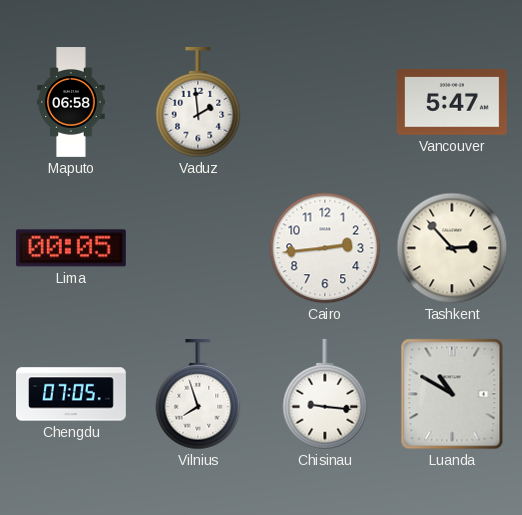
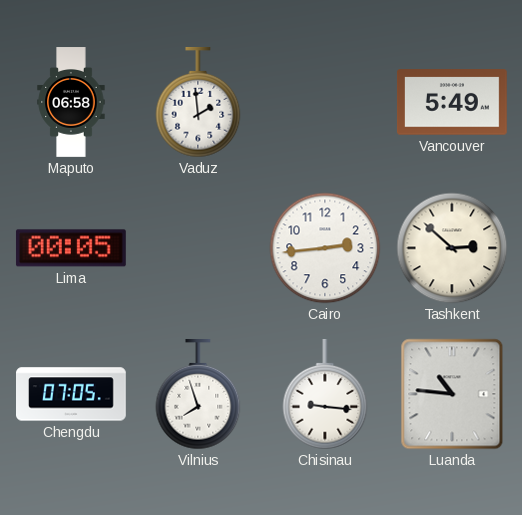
Vancouver: 5:47 -> 5:49
Tashkent: 2:53 -> 2:52
Luanda: 10:50 -> 10:46
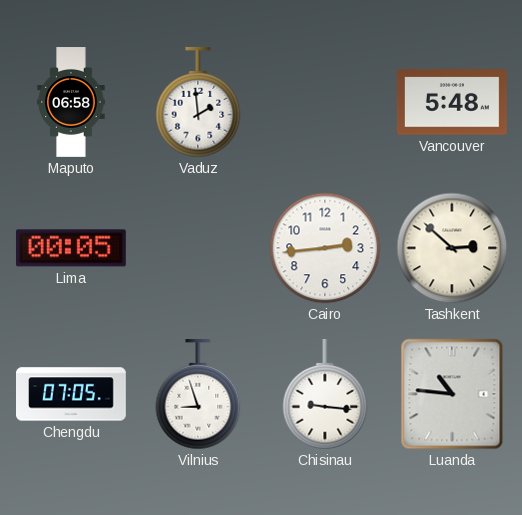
Vancouver: 5:49 -> 5:48
Vilnius: 7:57 -> 8:57
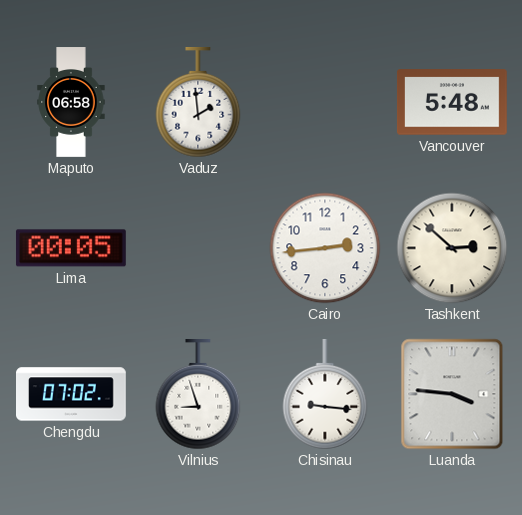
Chengdu: 07:05 -> 07:02
Luanda: 10:46 -> 3:46
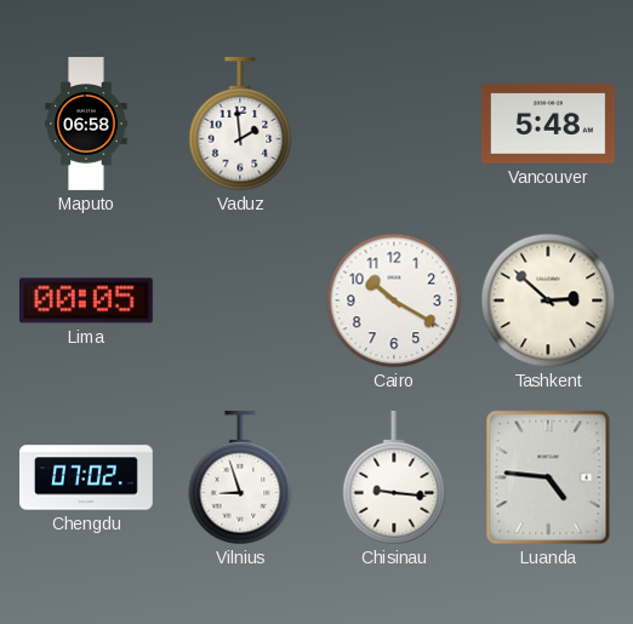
Cairo: 2:44 -> 10:20
Luanda: 3:46 -> 4:46
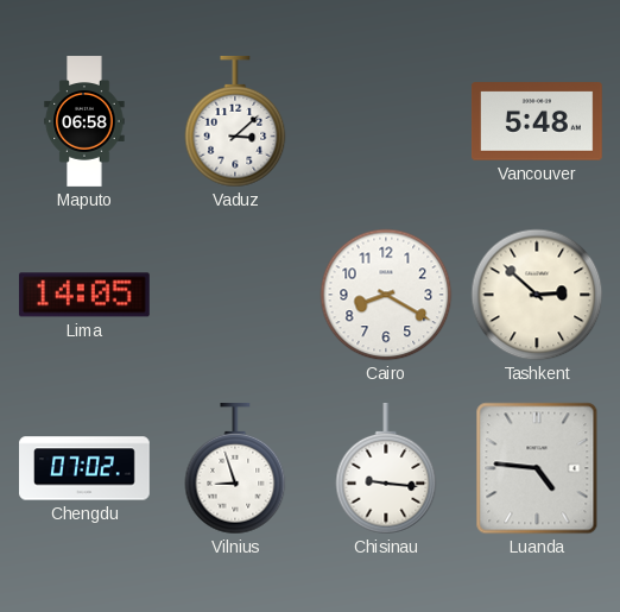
Vaduz: 1:59 -> 3:08
Lima: 00:05 -> 14:05
Cairo: 10:20 -> 8:20
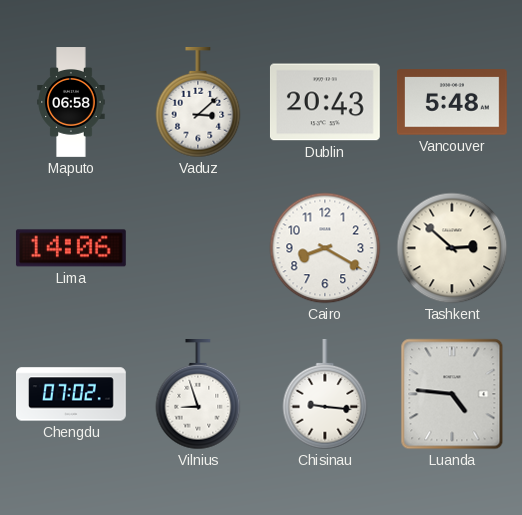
Dublin: none -> 20:43
Lima: 14:05 -> 14:06
